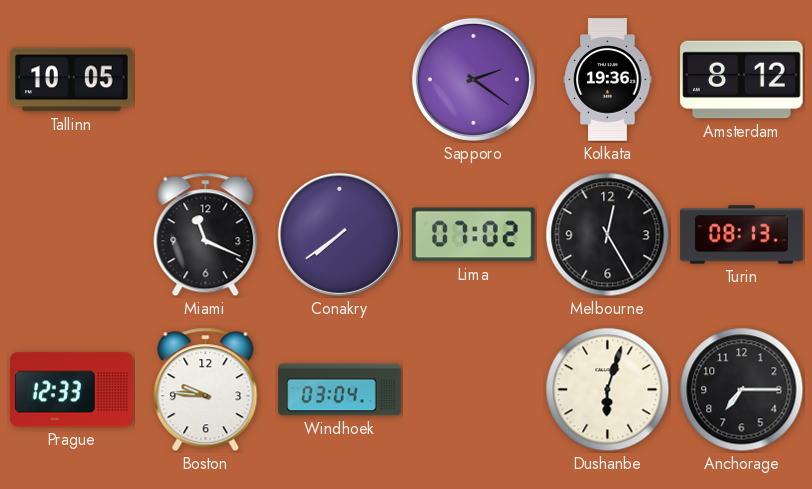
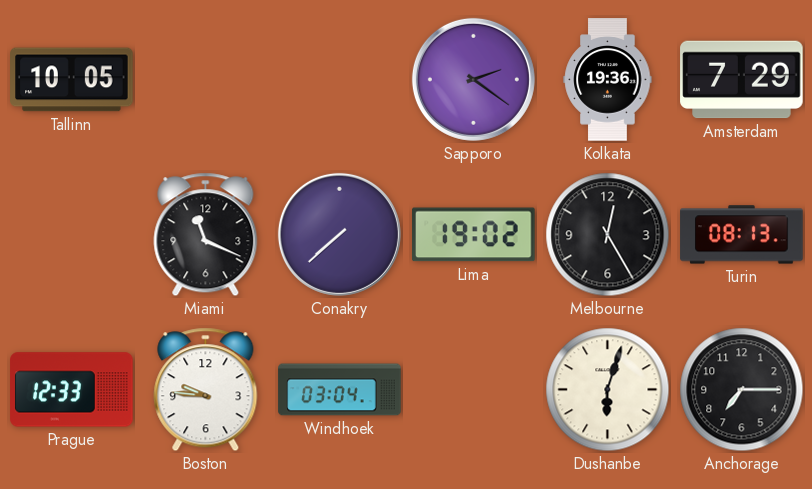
Amsterdam: 8:12 -> 7:29
Conakry: 7:39 -> 7:38
Lima: 07:02 -> 19:02
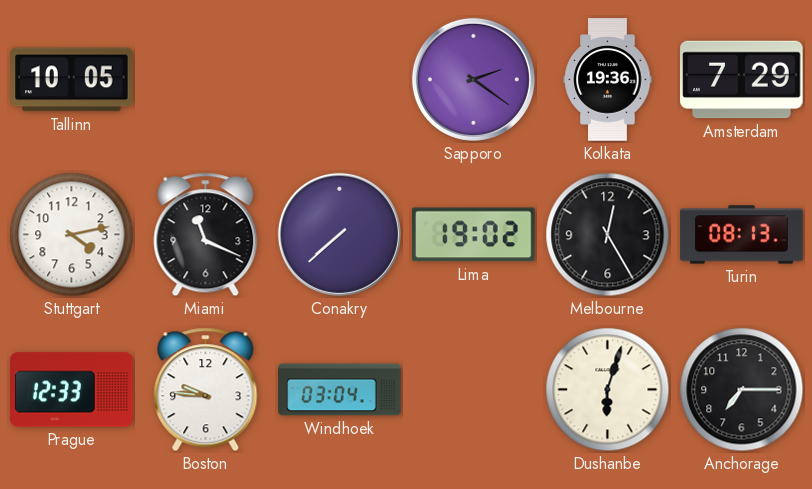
Stuttgart: none -> 4:13
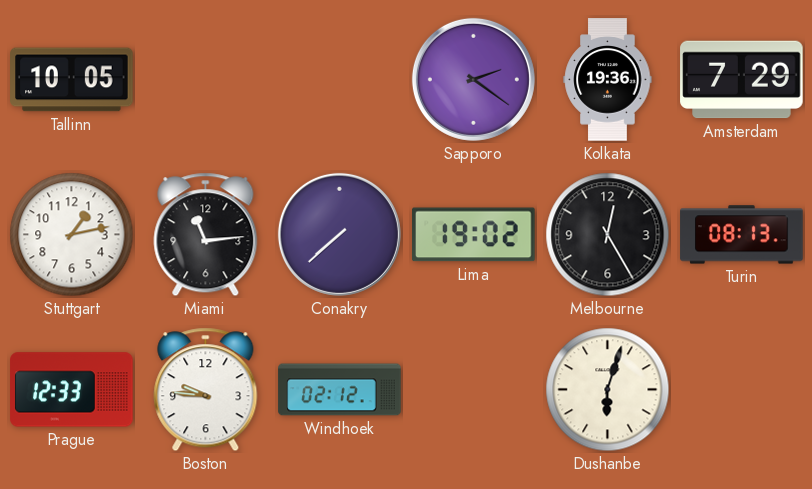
Stuttgart: 4:13 -> 1:13
Miami: 11:19 -> 11:14
Windhoek: 03:04 -> 02:12
Anchorage: 7:15 -> none
